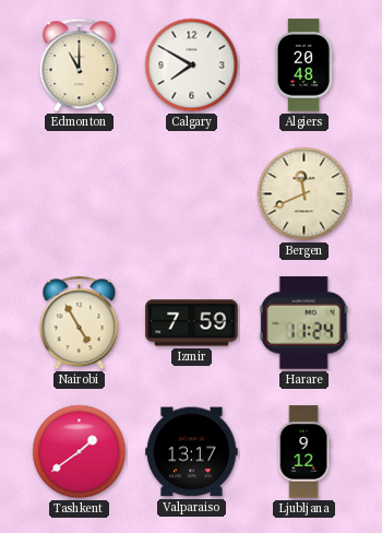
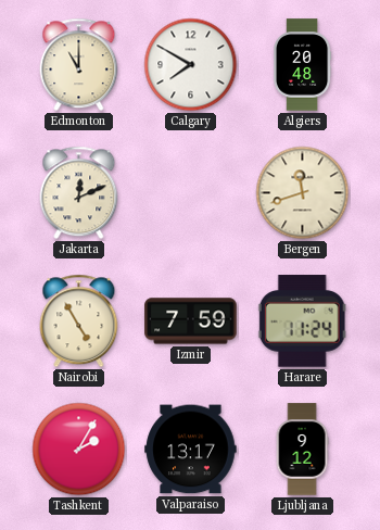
Jakarta: none -> 12:11
Bergen: 11:41 -> 11:42
Tashkent: 1:39 -> 2:05
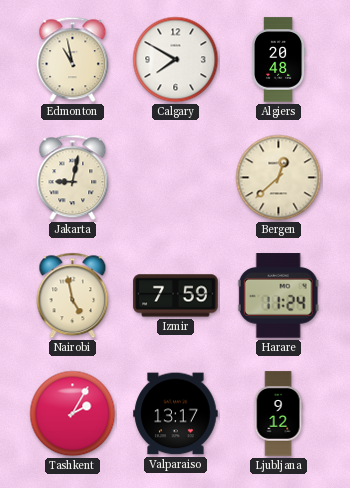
Edmonton: 11:00 -> 10:58
Jakarta: 12:11 -> 9:02
Bergen: 11:42 -> 12:38
Nairobi: 4:55 -> 4:58
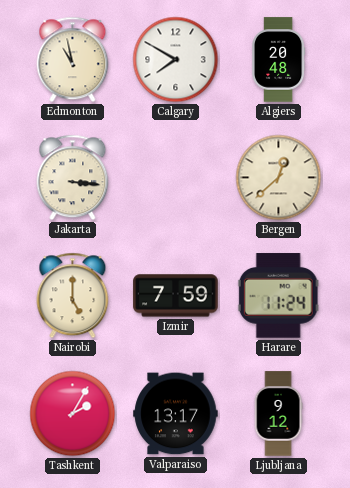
Jakarta: 9:02 -> 3:16
Nairobi: 4:58 -> 5:00
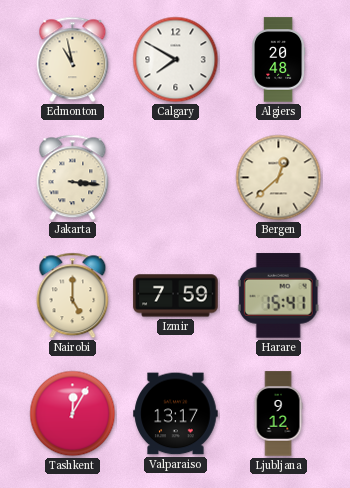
Harare: 11:24 -> 15:41
Tashkent: 2:05 -> 12:05
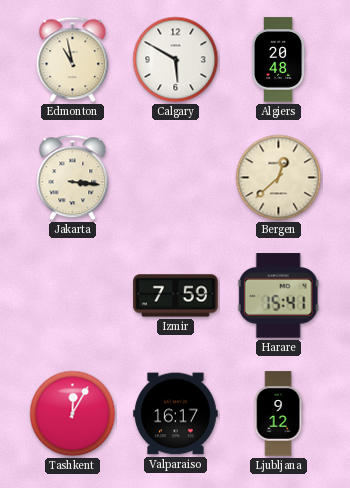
Calgary: 7:50 -> 5:50
Nairobi: 5:00 -> none
Valparaiso: 13:17 -> 16:17
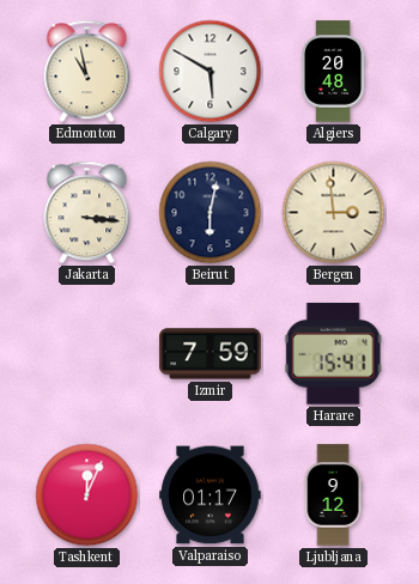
Beirut: none -> 6:02
Bergen: 12:38 -> 2:59
Tashkent: 12:05 -> 12:04
Valparaiso: 16:17 -> 01:17
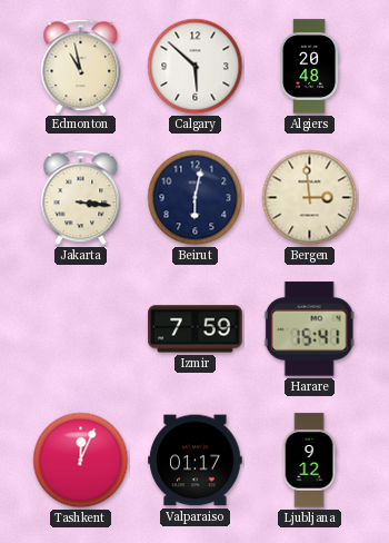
Calgary: 5:50 -> 5:52
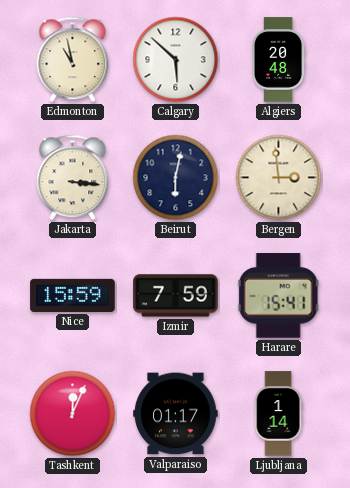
Nice: none -> 15:59
Ljubljana: 9:12 -> 1:14
